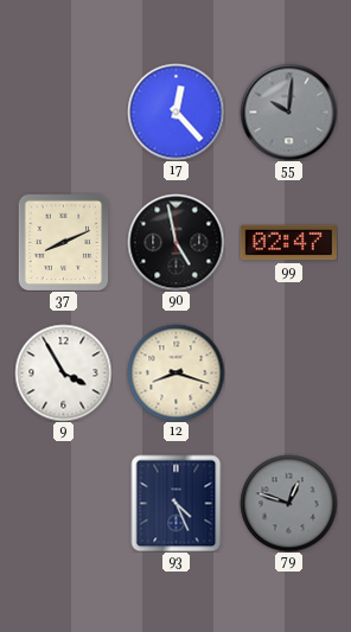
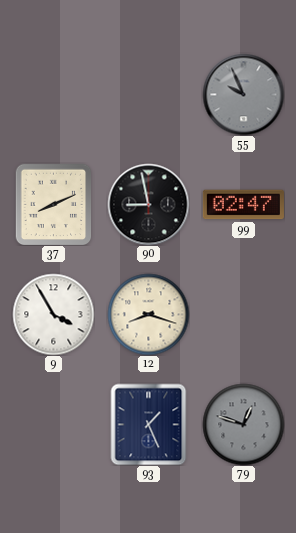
17: 12:23 -> none
55: 10:01 -> 9:56
90: 4:58 -> 8:58
93: 4:26 -> 1:26
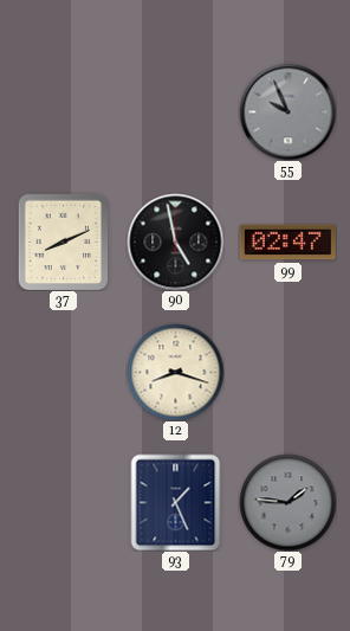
90: 8:58 -> 4:58
9: 3:55 -> none
79: 12:48 -> 1:46
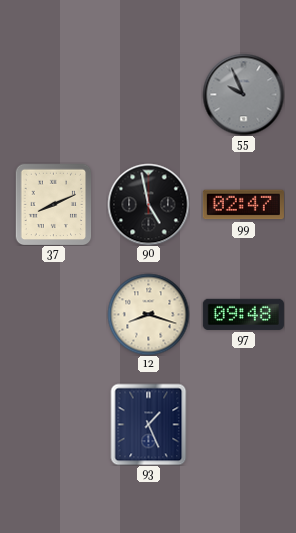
97: none -> 09:48
79: 1:46 -> none
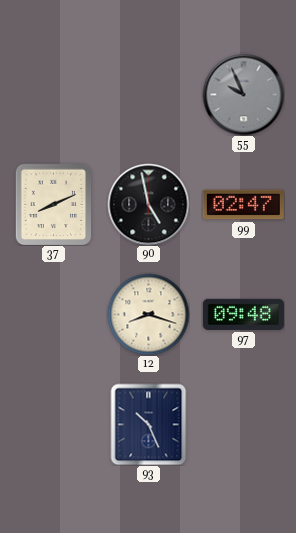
93: 1:26 -> 10:26
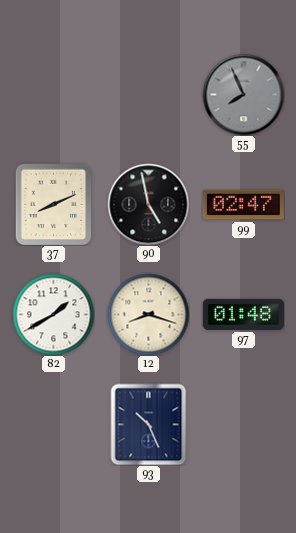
55: 9:56 -> 7:56
82: none -> 1:40
97: 09:48 -> 01:48
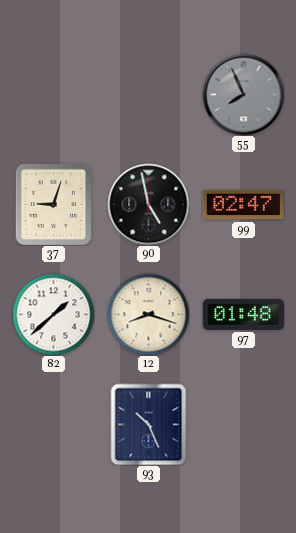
37: 8:11 -> 9:03
82: 1:40 -> 1:38
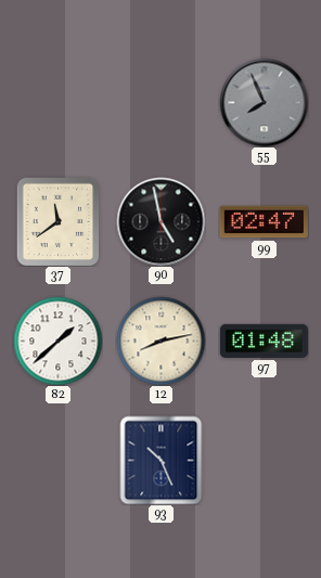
37: 9:03 -> 11:39
12: 8:18 -> 8:13
